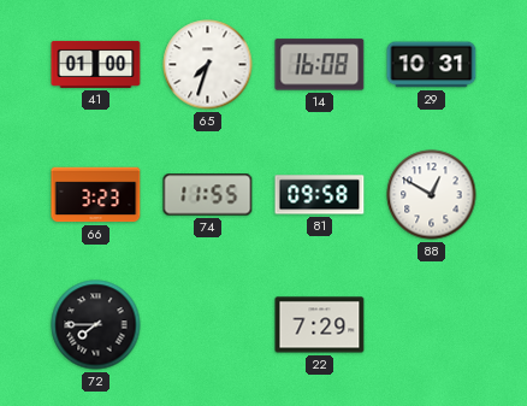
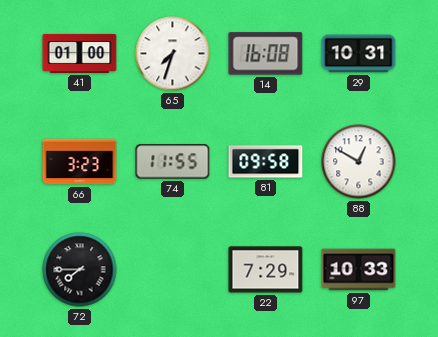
97: none -> 10:33
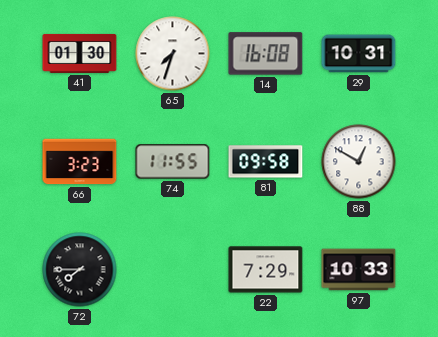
41: 01:00 -> 01:30
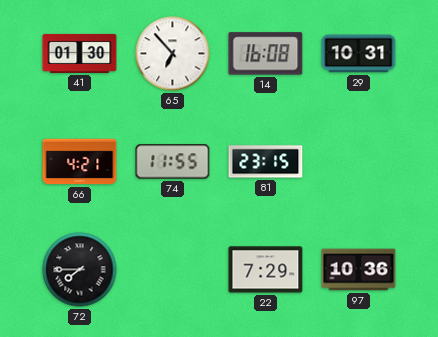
65: 7:33 -> 6:53
66: 3:23 -> 4:21
81: 09:58 -> 23:15
88: 12:50 -> none
97: 10:33 -> 10:36
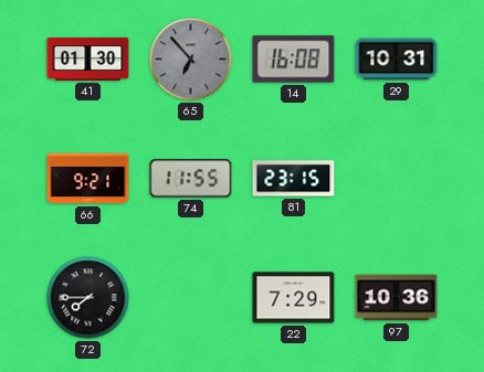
65 dial: white -> grey
66: 4:21 -> 9:21
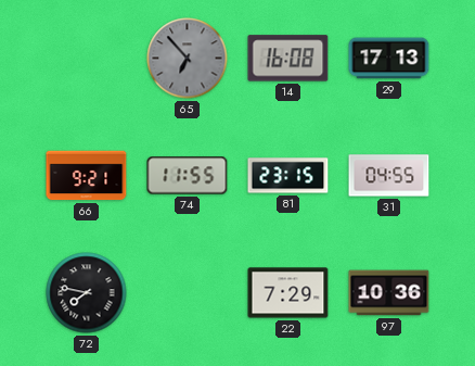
41: 01:30 -> none
29: 10:31 -> 17:13
31: none -> 04:55
72: 7:45 -> 7:47
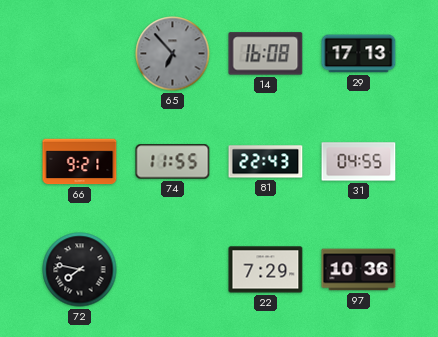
81: 23:15 -> 22:43
